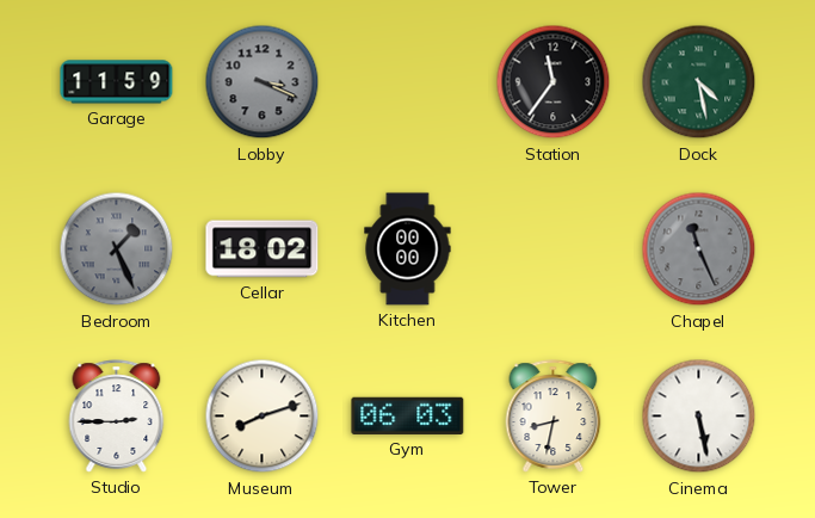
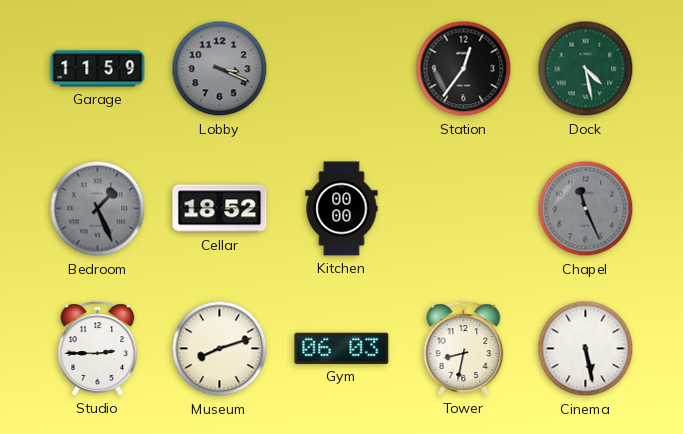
Station: 11:36 -> 12:36
Cellar: 18:02 -> 18:52
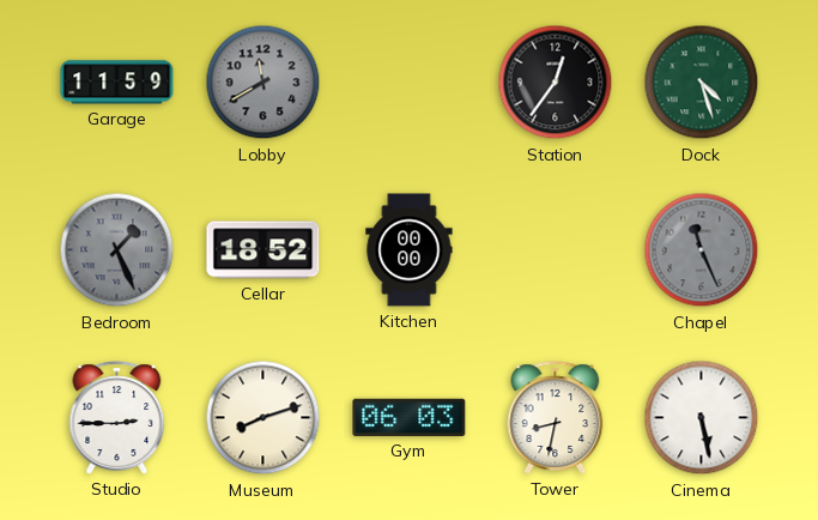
Lobby: 3:19 -> 11:40
Dock: 4:28 -> 4:27
